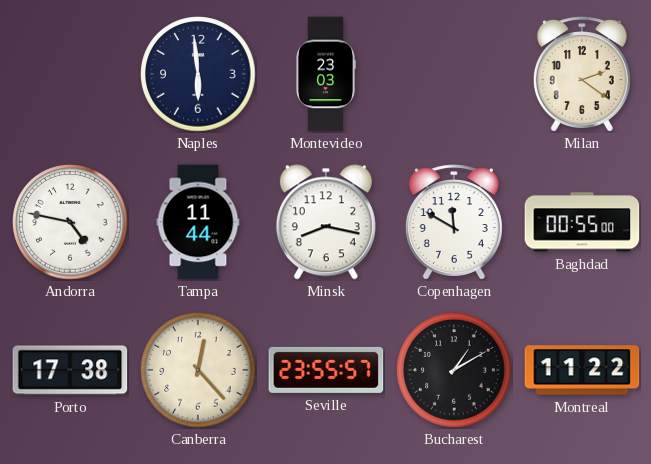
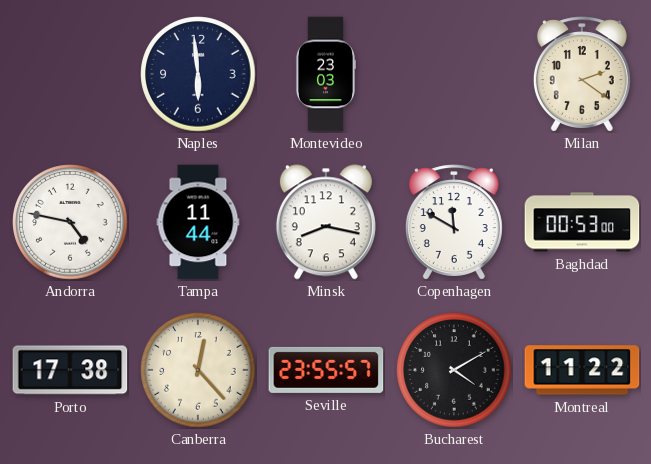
Baghdad: 00:55 -> 00:53
Bucharest: 1:10 -> 4:10
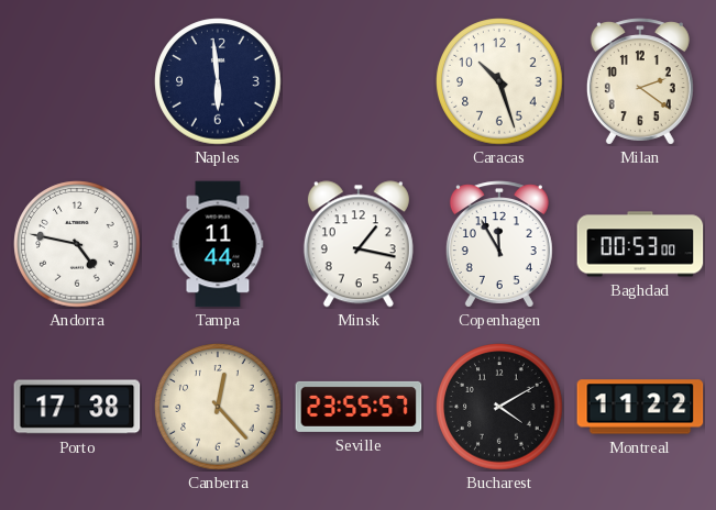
Montevideo: 23:03 -> none
Caracas: none -> 10:27
Minsk: 8:17 -> 1:17
Copenhagen: 11:50 -> 11:55
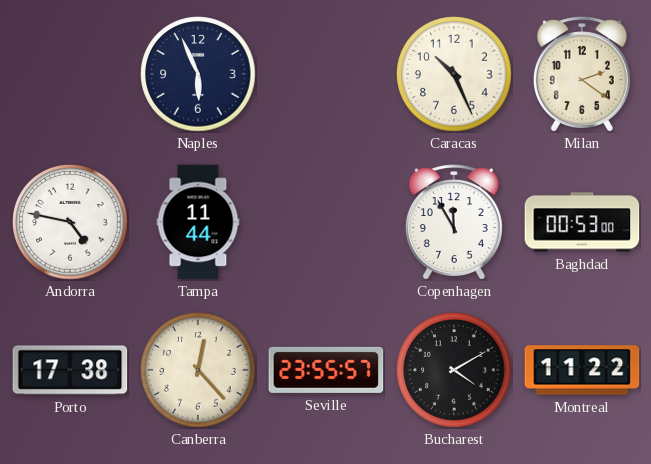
Naples: 5:59 -> 5:56
Caracas: 10:27 -> 10:26
Minsk: 1:17 -> none
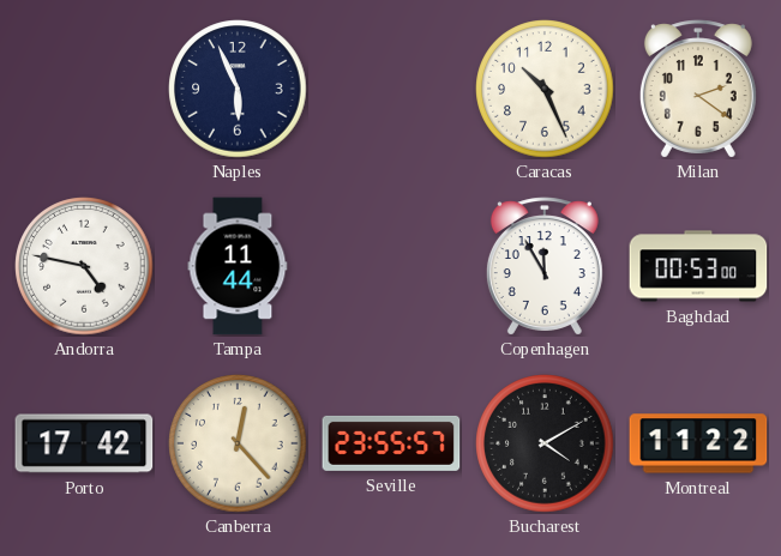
Porto: 17:38 -> 17:42
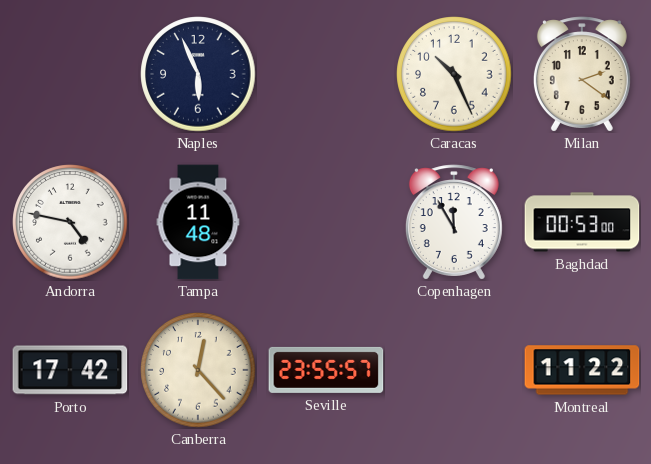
Tampa: 11:44 -> 11:48
Bucharest: 4:10 -> none
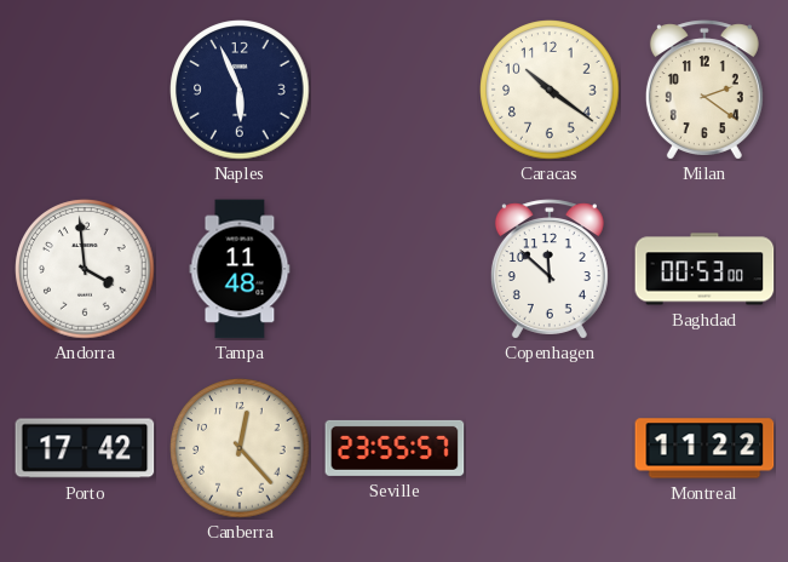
Caracas: 10:26 -> 10:21
Andorra: 4:47 -> 3:59
Copenhagen: 11:55 -> 11:52
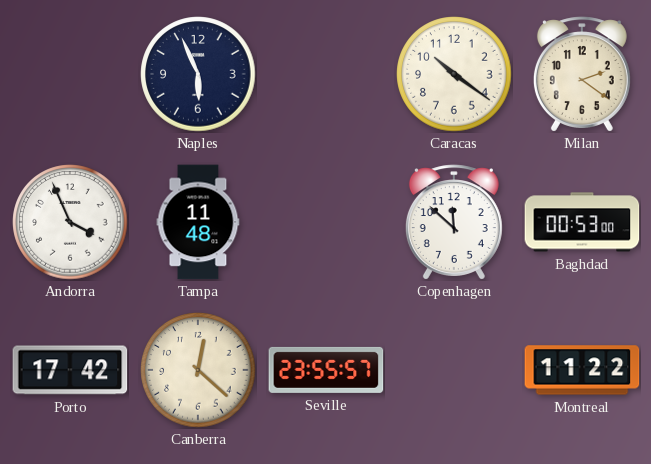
Andorra: 3:59 -> 3:56
Canberra: 12:23 -> 12:22
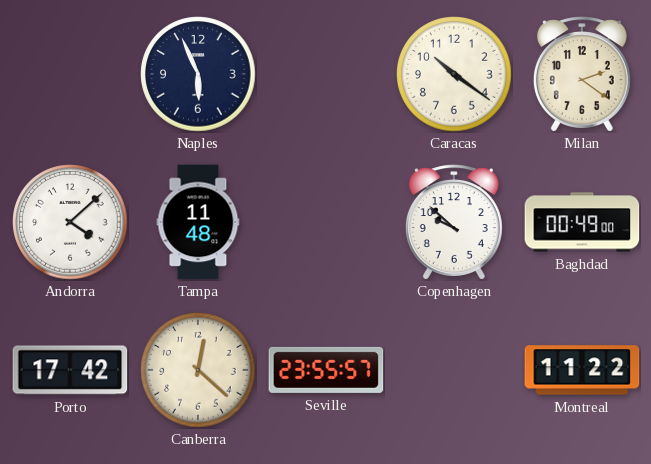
Andorra: 3:56 -> 4:08
Copenhagen: 11:52 -> 9:52
Baghdad: 00:53 -> 00:49
